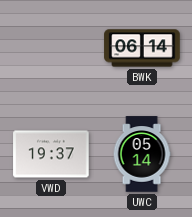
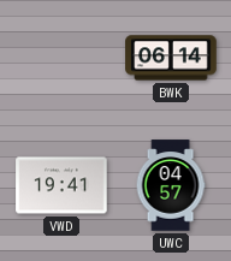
VWD: 19:37 -> 19:41
UWC: 05:14 -> 04:57
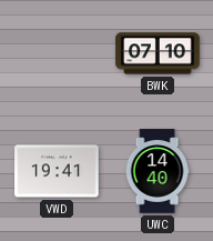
BWK: 06:14 -> 07:10
UWC: 04:57 -> 14:40
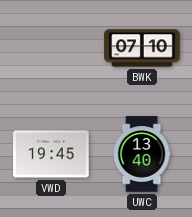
VWD: 19:41 -> 19:45
UWC: 14:40 -> 13:40
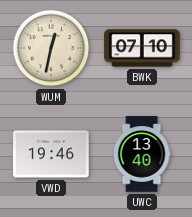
WUM: none -> 12:32
VWD: 19:45 -> 19:46
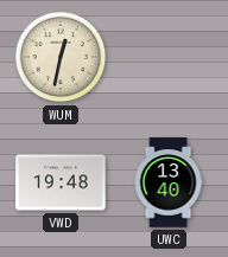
BWK: 07:10 -> none
VWD: 19:46 -> 19:48
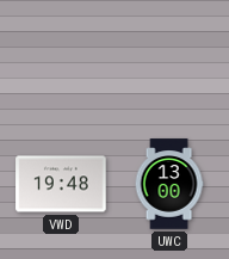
WUM: 12:32 -> none
UWC: 13:40 -> 13:00
